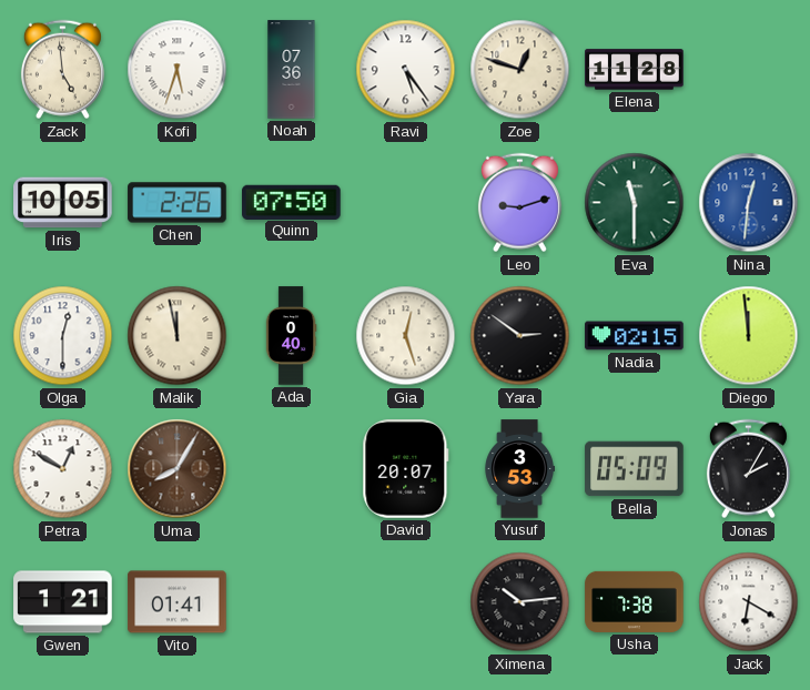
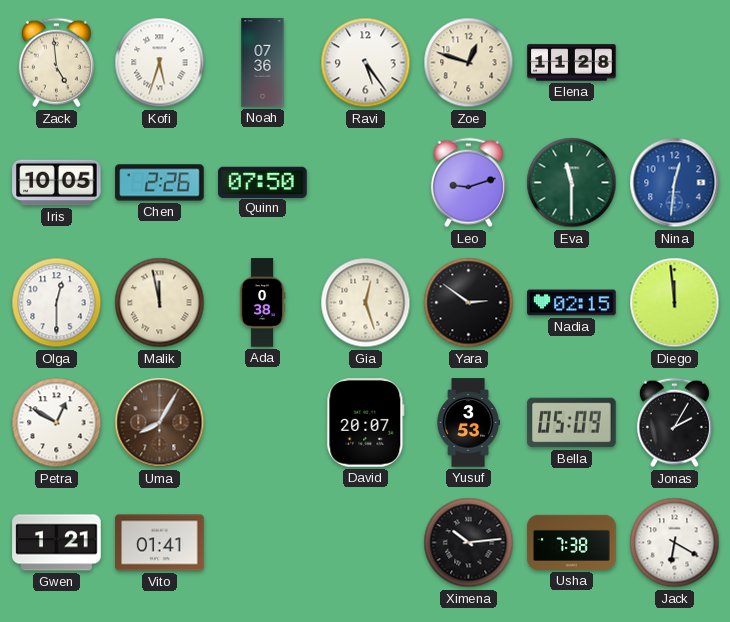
Ada: 0:40 -> 0:38
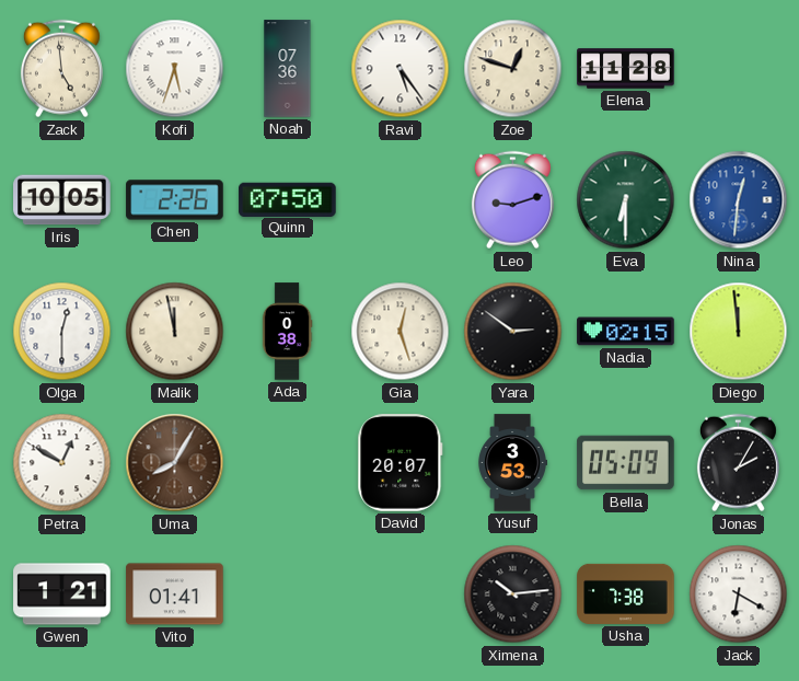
Eva: 11:30 -> 6:30
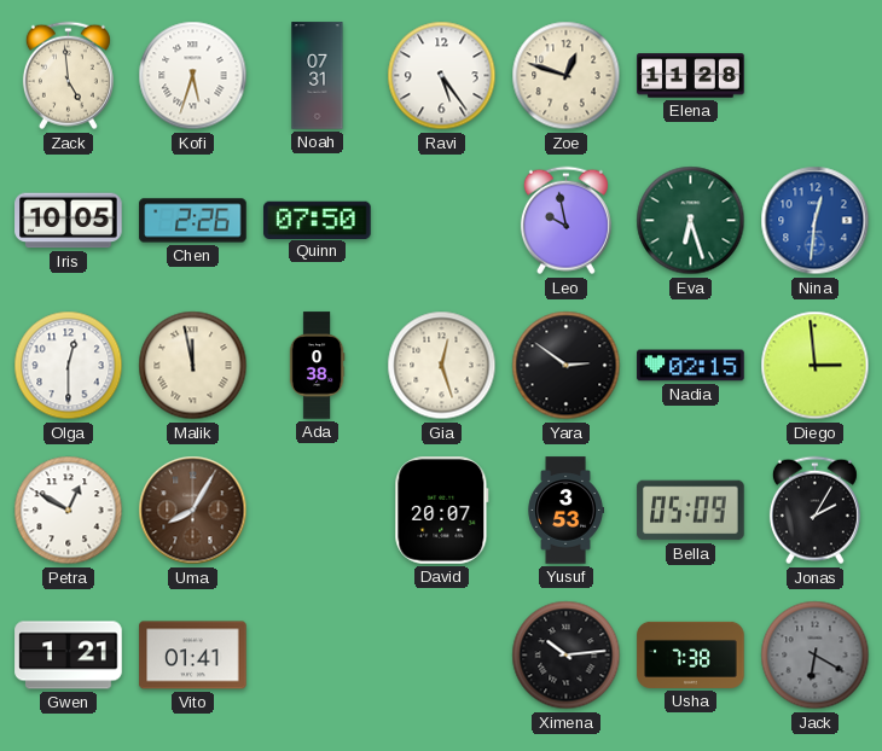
Noah: 07:36 -> 07:31
Leo: 9:12 -> 9:58
Eva: 6:30 -> 6:27
Diego: 11:59 -> 2:59
Jack dial: white -> grey
